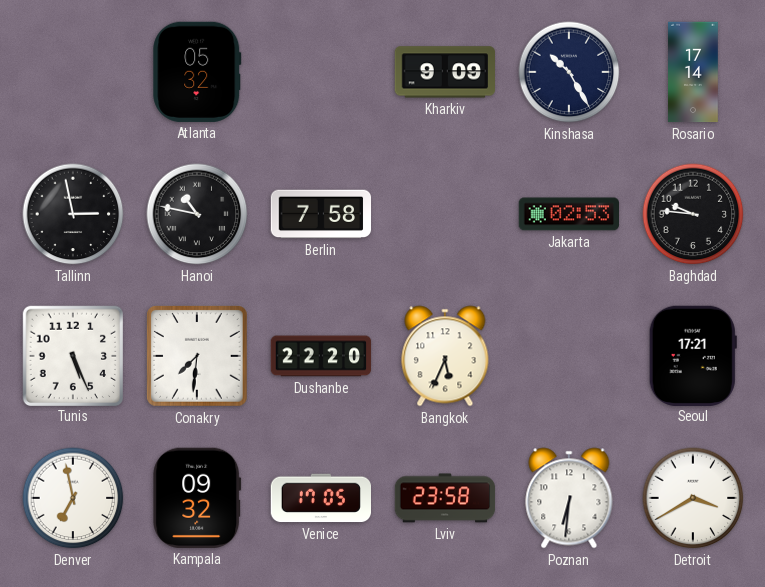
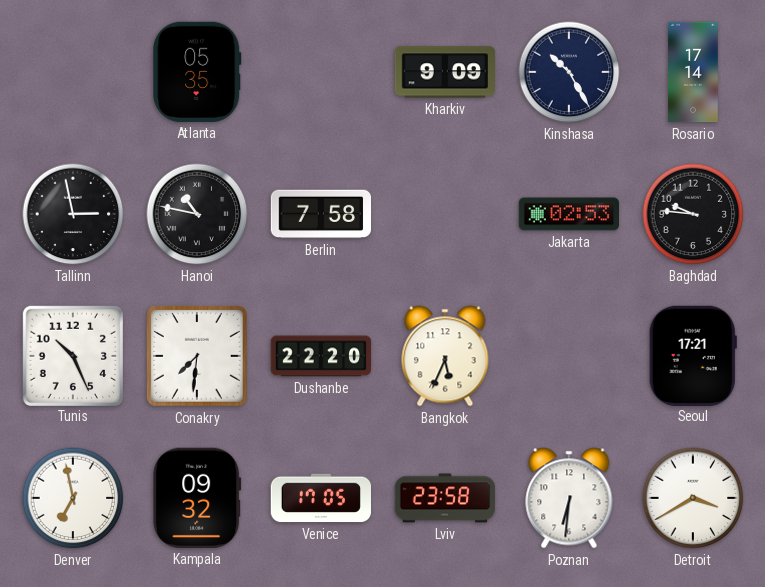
Atlanta: 05:32 -> 05:35
Tunis: 5:26 -> 10:26
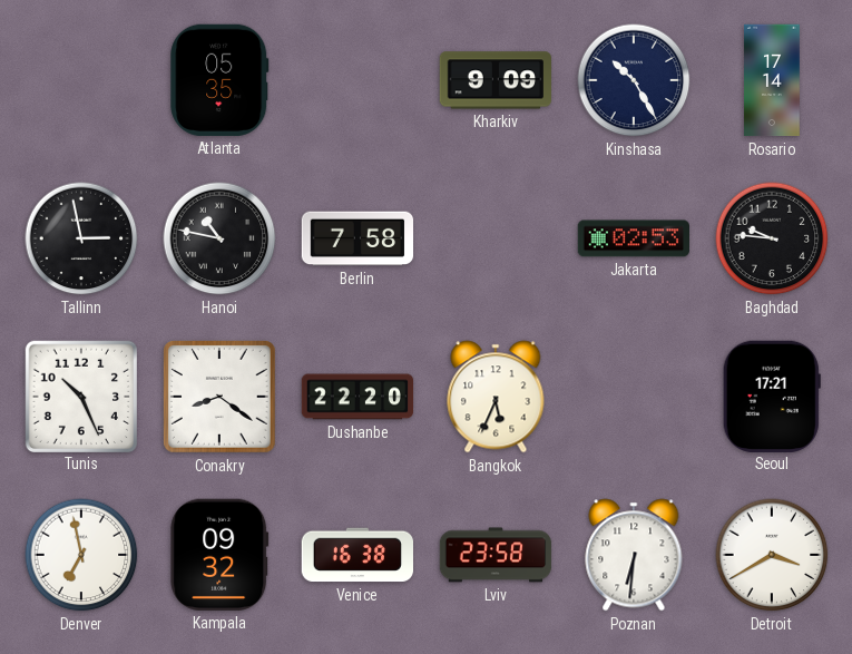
Conakry: 7:31 -> 8:21
Venice: 17:05 -> 16:38
